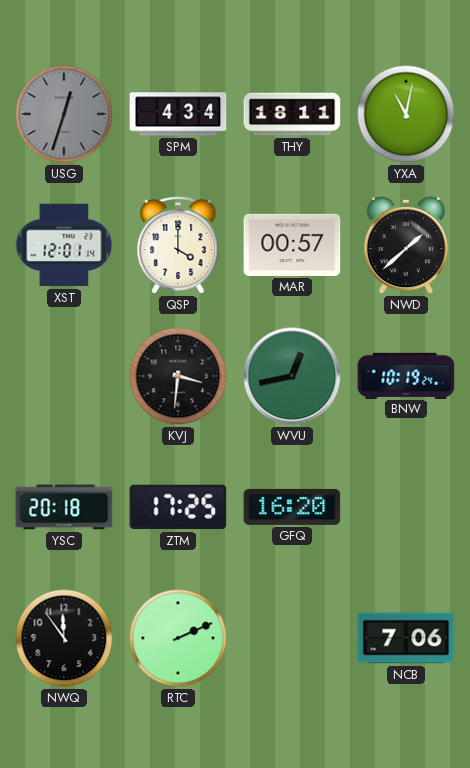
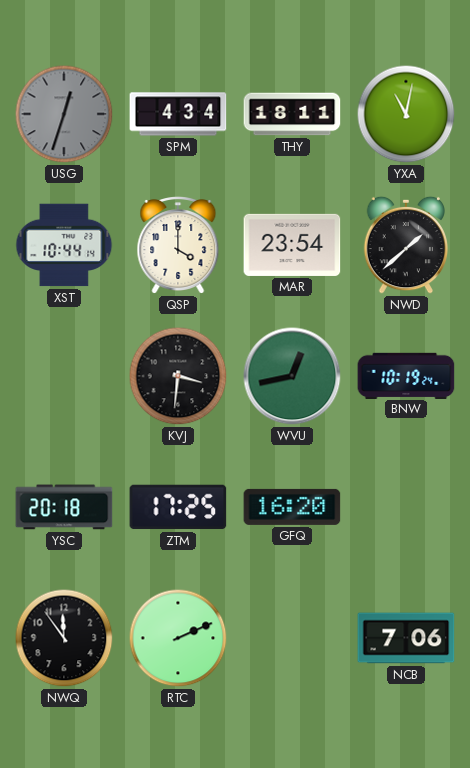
XST: 12:01 -> 10:44
MAR: 00:57 -> 23:54
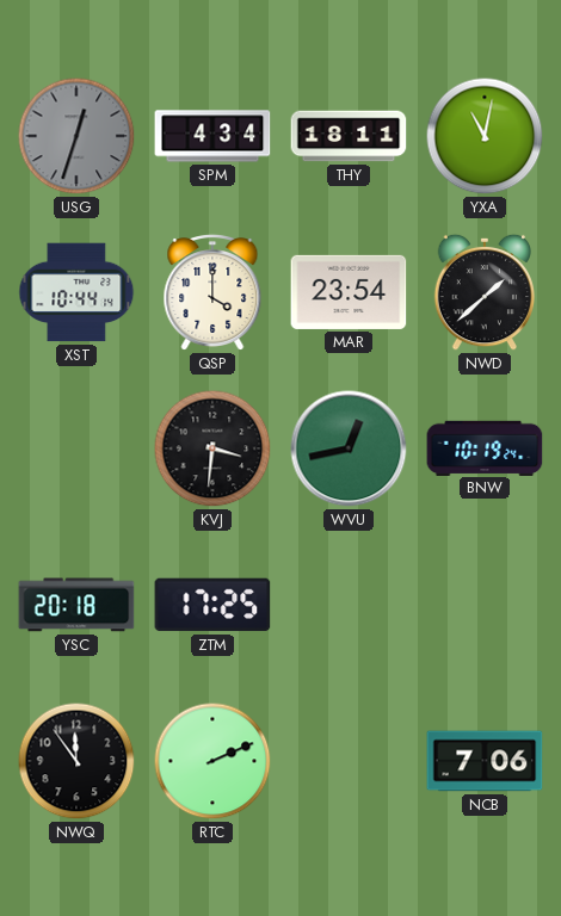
GFQ: 16:20 -> none
